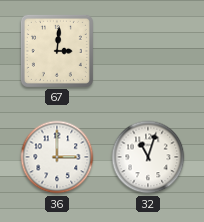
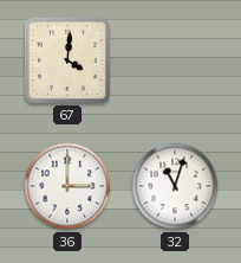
67: 3:01 -> 4:01
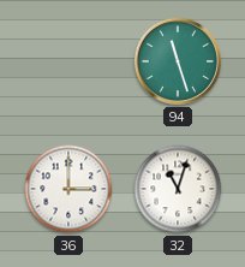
67: 4:01 -> none
94: none -> 11:27
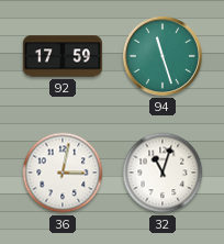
92: none -> 17:59
36: 3:00 -> 3:02
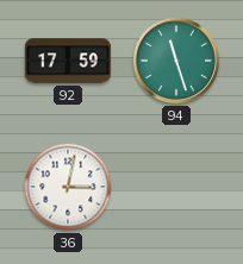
32: 11:03 -> none
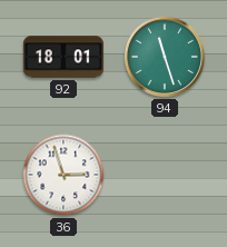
92: 17:59 -> 18:01
36: 3:02 -> 2:57
